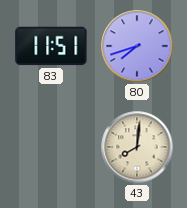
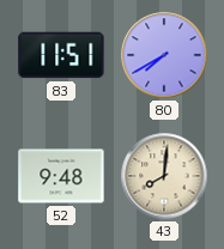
80: 7:42 -> 7:40
52: none -> 9:48
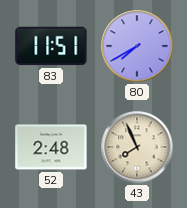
52: 9:48 -> 2:48
43: 8:01 -> 7:56
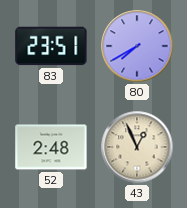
83: 11:51 -> 23:51
43: 7:56 -> 12:56
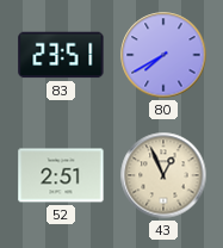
52: 2:48 -> 2:51
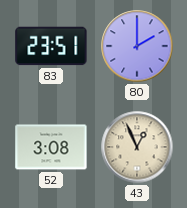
80: 7:40 -> 2:00
52: 2:51 -> 3:08
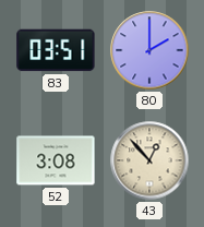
83: 23:51 -> 03:51
43: 12:56 -> 12:53
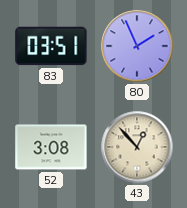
80: 2:00 -> 1:56
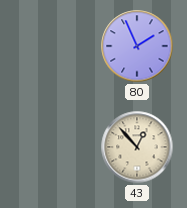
83: 03:51 -> none
52: 3:08 -> none
